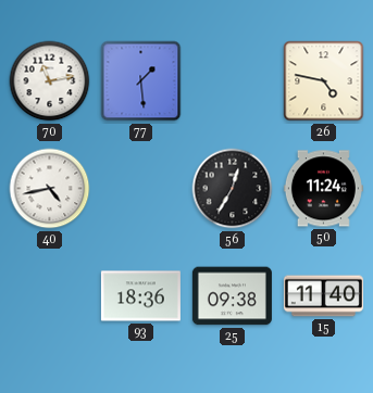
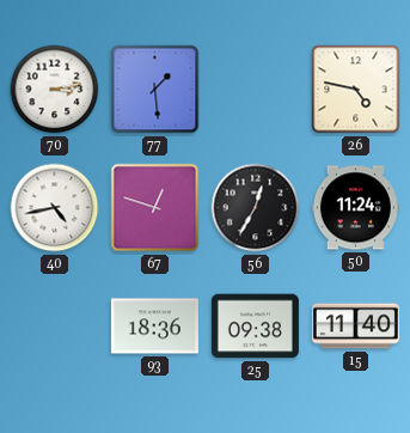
70: 11:13 -> 3:13
67: none -> 12:48
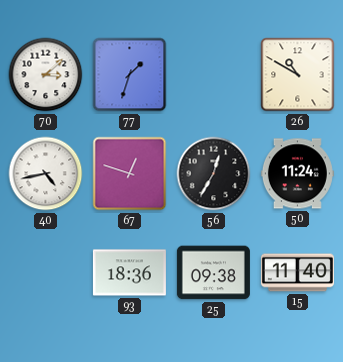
70: 3:13 -> 3:08
77: 1:29 -> 1:33
26: 4:47 -> 10:50
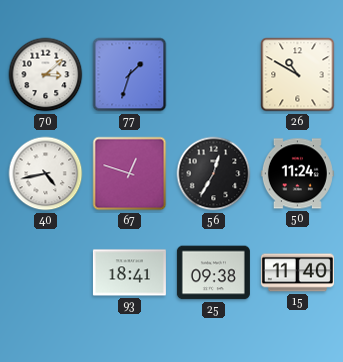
93: 18:36 -> 18:41
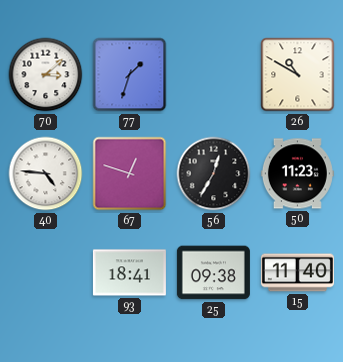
40: 4:43 -> 4:46
50: 11:24 -> 11:23
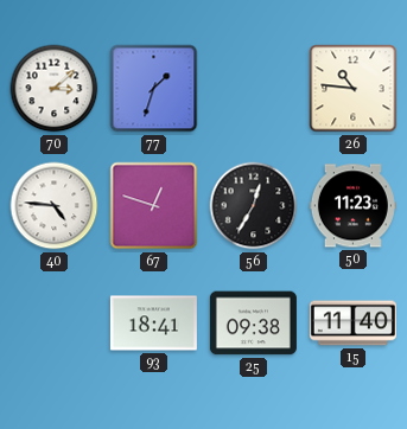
26: 10:50 -> 10:46
